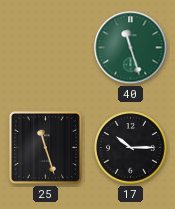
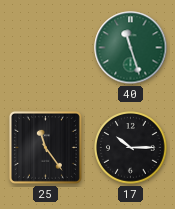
25: 11:27 -> 11:24
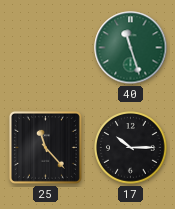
25: 11:24 -> 11:23
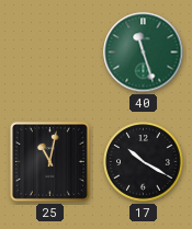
25: 11:23 -> 11:02
17: 10:15 -> 10:20
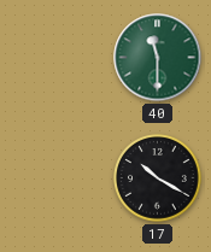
40: 11:27 -> 11:30
25: 11:02 -> none
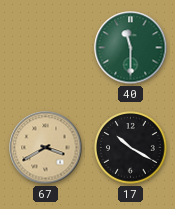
67: none -> 3:40
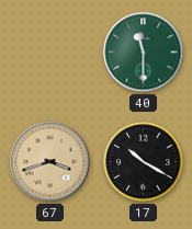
67: 3:40 -> 3:42
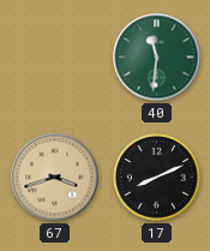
40: 11:30 -> 11:31
17: 10:20 -> 8:11
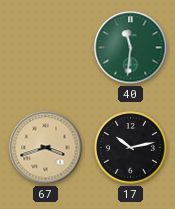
17: 8:11 -> 10:13
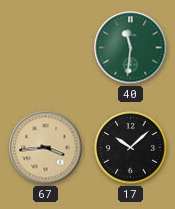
67: 3:42 -> 3:44
17: 10:13 -> 10:08
